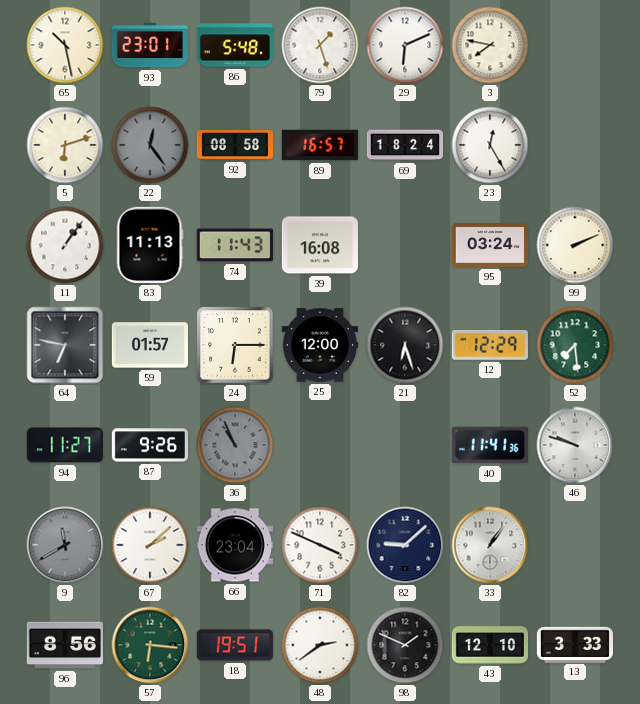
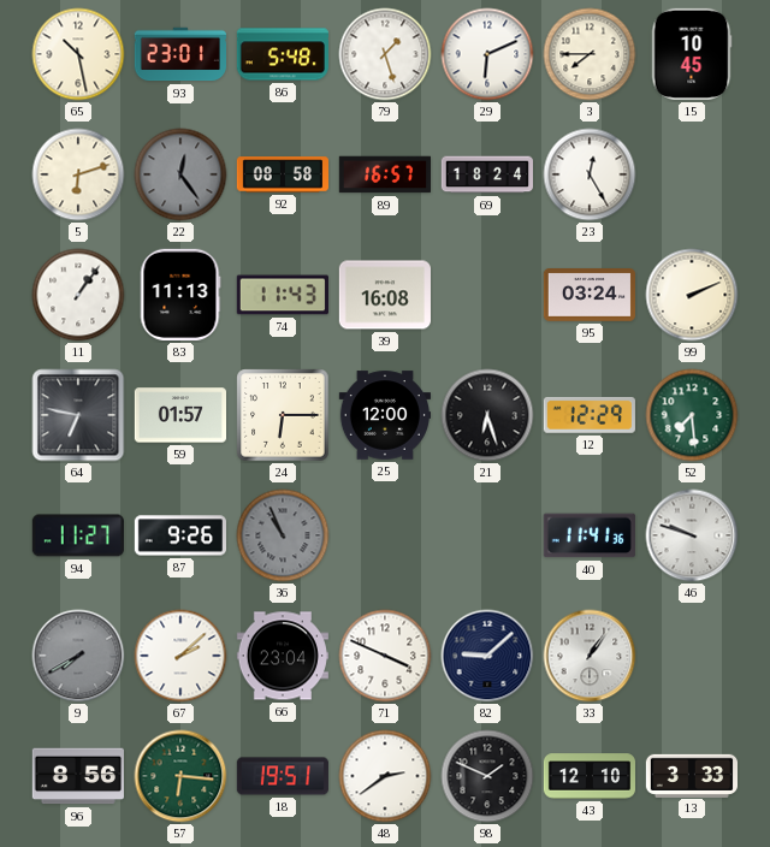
3: 7:47 -> 7:45
15: none -> 10:45
9: 11:40 -> 7:40
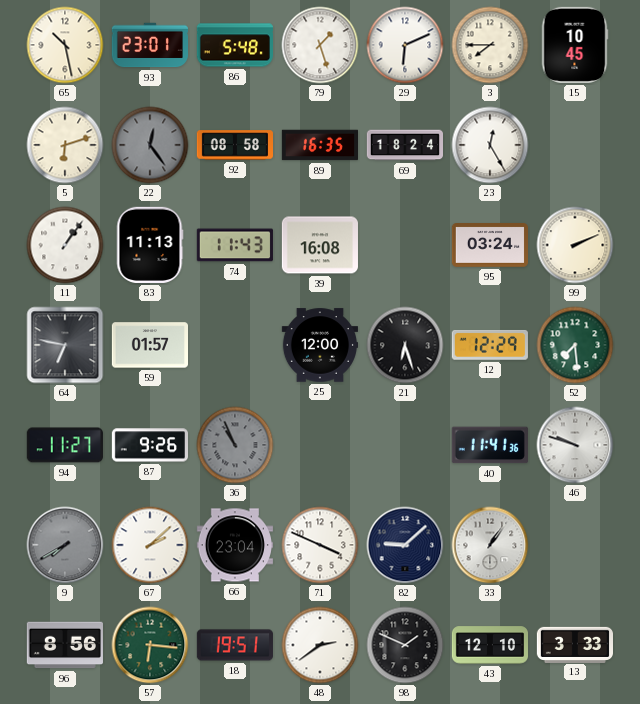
89: 16:57 -> 16:35
24: 6:15 -> none
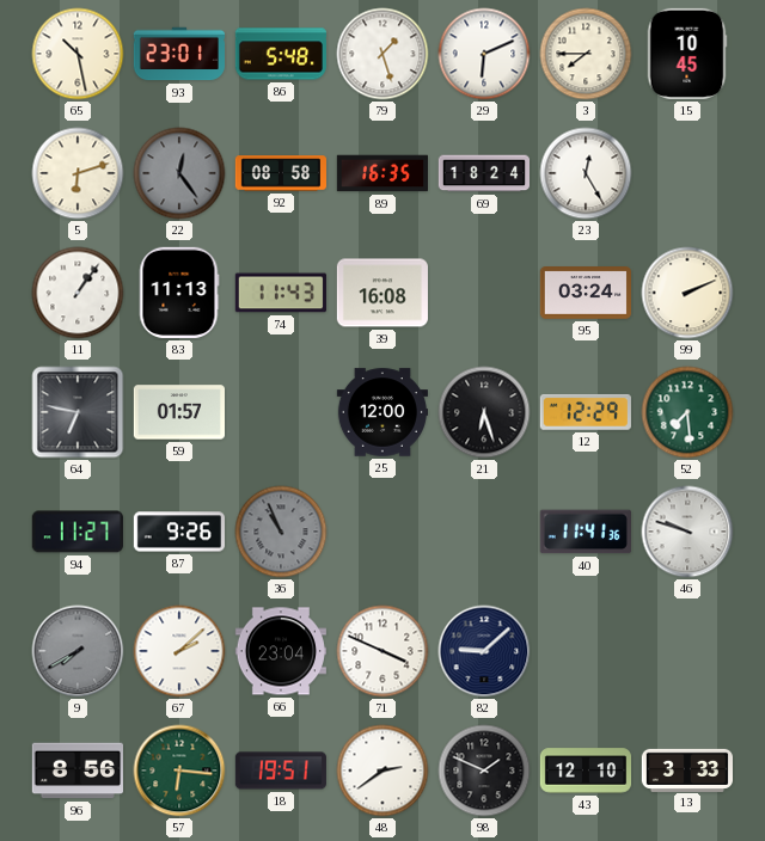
33: 1:06 -> none
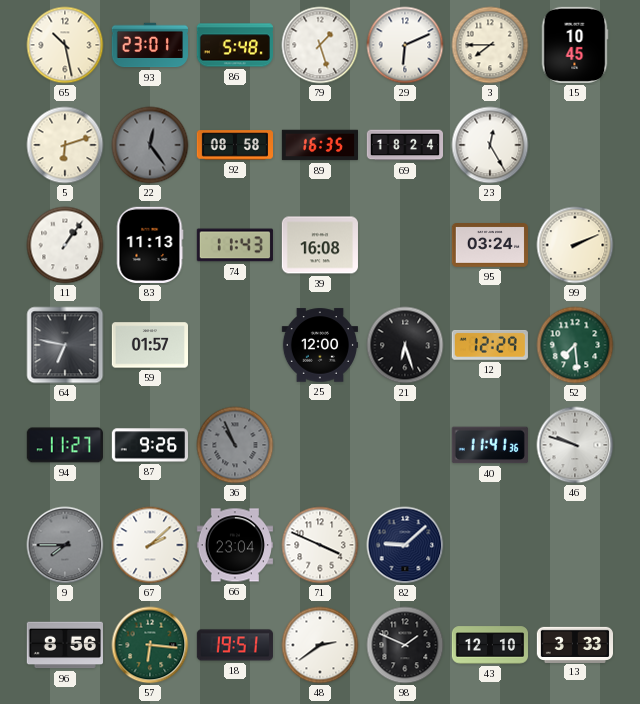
9: 7:40 -> 7:45
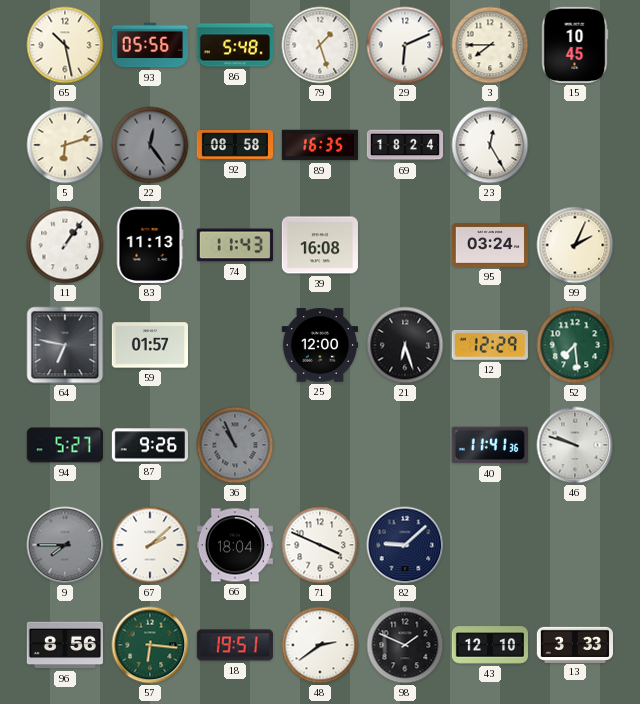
93: 23:01 -> 05:56
99: 2:11 -> 2:04
94: 11:27 -> 5:27
66: 23:04 -> 18:04
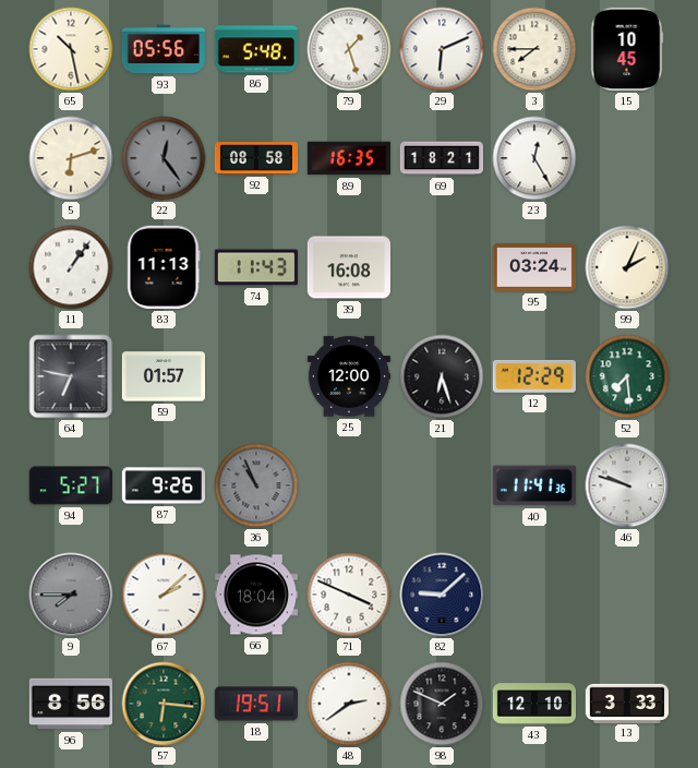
69: 18:24 -> 18:21
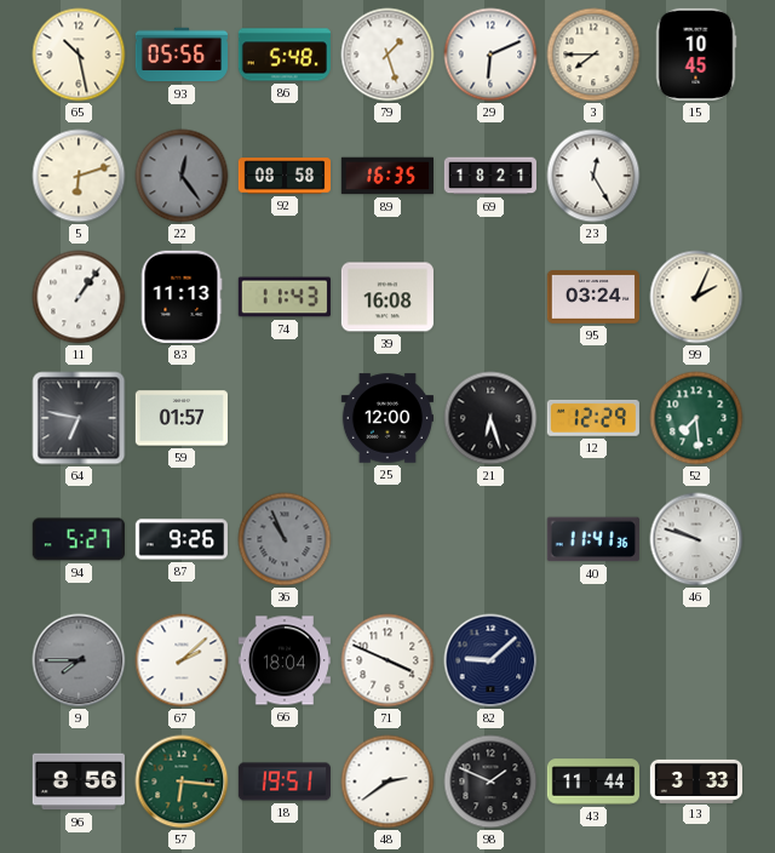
43: 12:10 -> 11:44
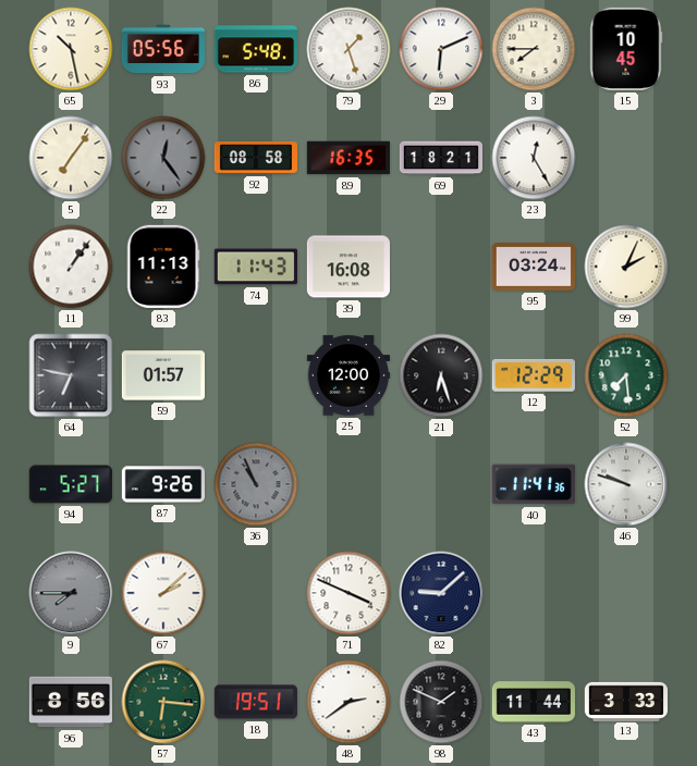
5: 6:12 -> 7:06
66: 18:04 -> none
